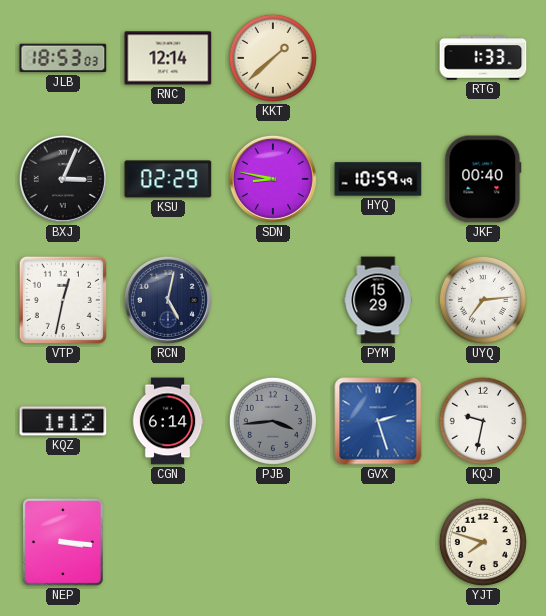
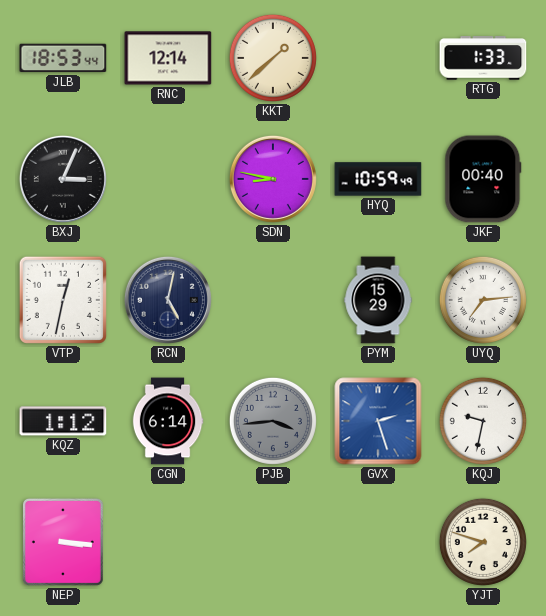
JLB: 18:53:03 -> 18:53:44
KSU: 02:29 -> none
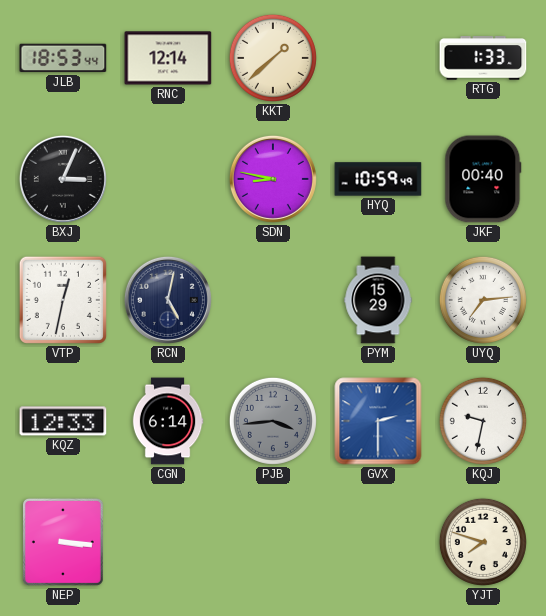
KQZ: 1:12 -> 12:33
GVX: 2:27 -> 2:30
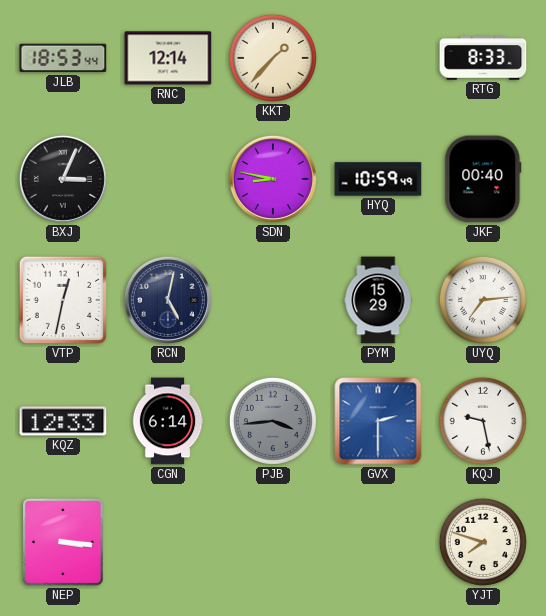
KKT: 1:38 -> 1:37
RTG: 1:33 -> 8:33
KQJ: 9:32 -> 9:28
